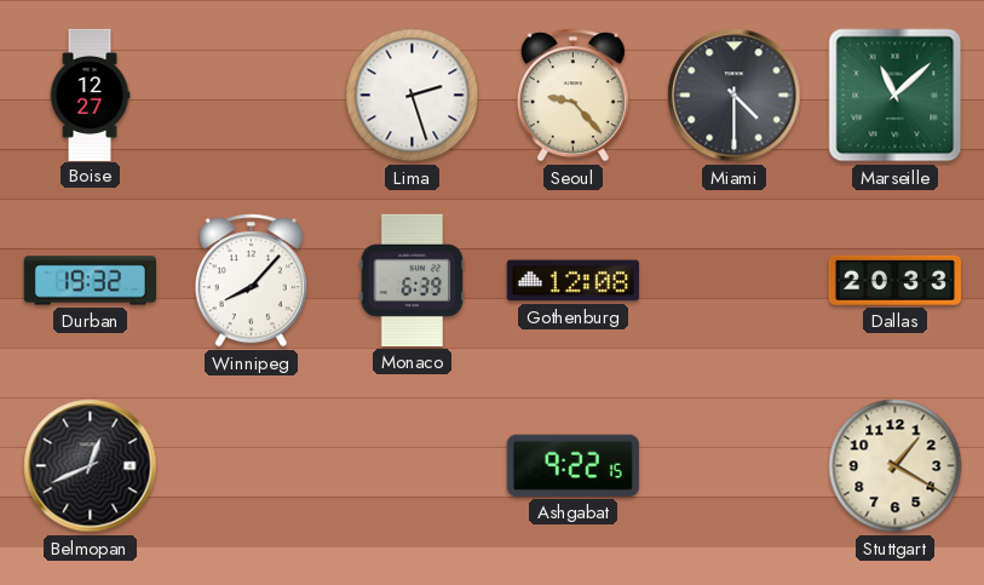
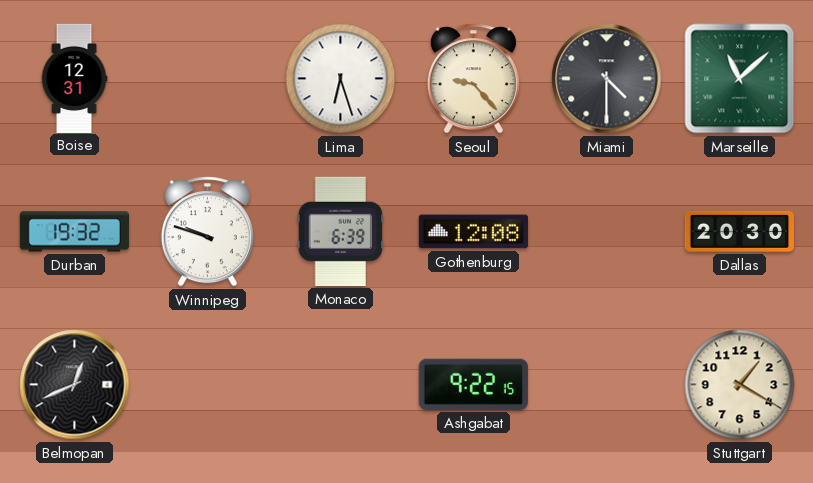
Boise: 12:27 -> 12:31
Lima: 2:27 -> 6:27
Winnipeg: 8:07 -> 9:48
Dallas: 20:33 -> 20:30
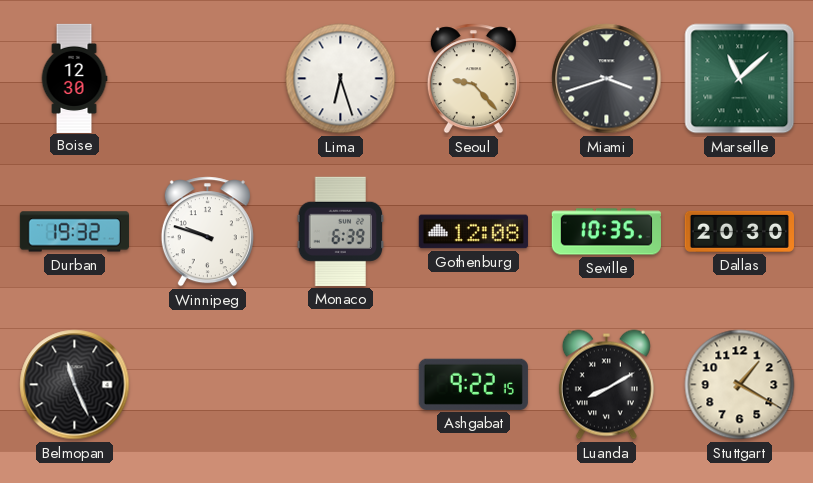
Boise: 12:31 -> 12:30
Miami: 4:30 -> 3:42
Seville: none -> 10:35
Belmopan: 12:41 -> 11:26
Luanda: none -> 8:10
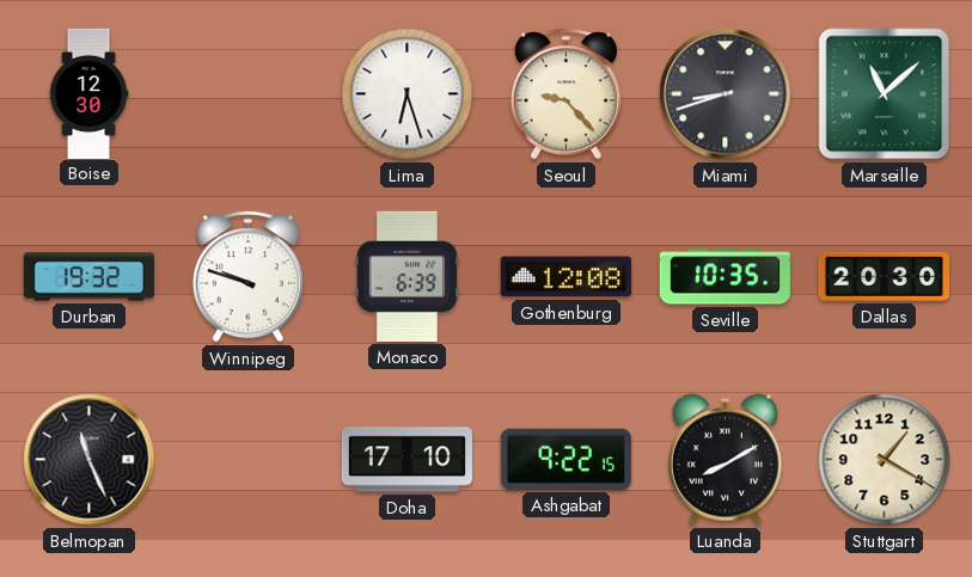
Miami: 3:42 -> 8:42
Doha: none -> 17:10
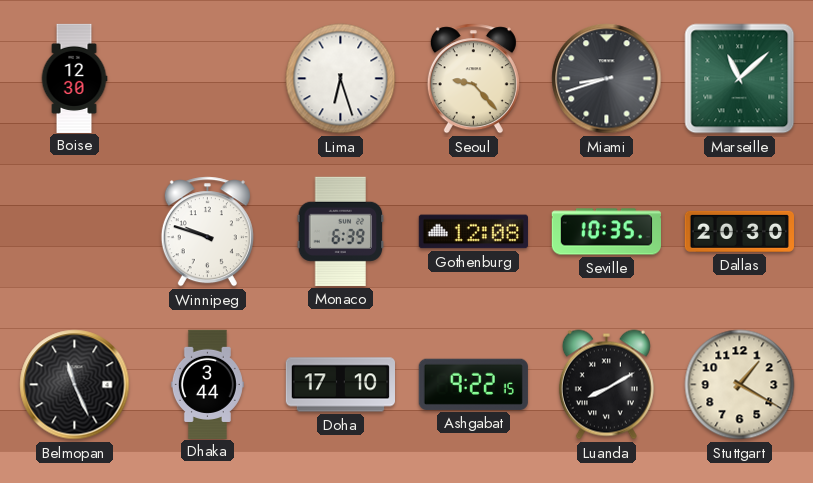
Durban: 19:32 -> none
Dhaka: none -> 3:44
